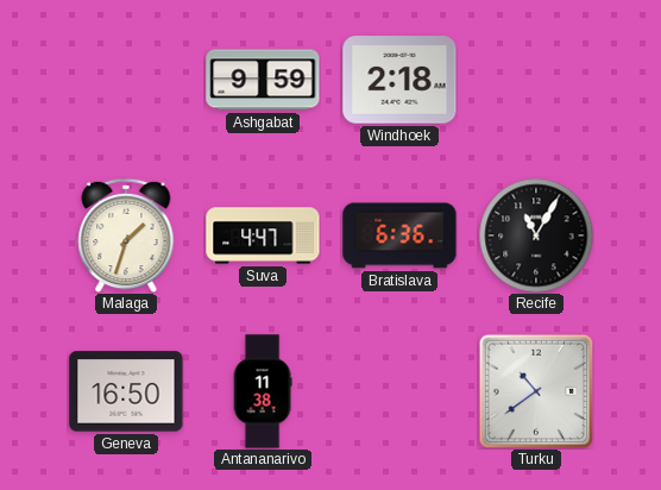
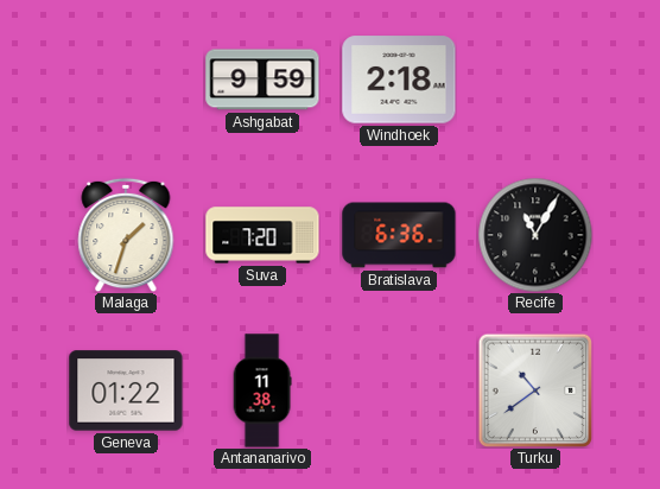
Suva: 4:47 -> 7:20
Geneva: 16:50 -> 01:22
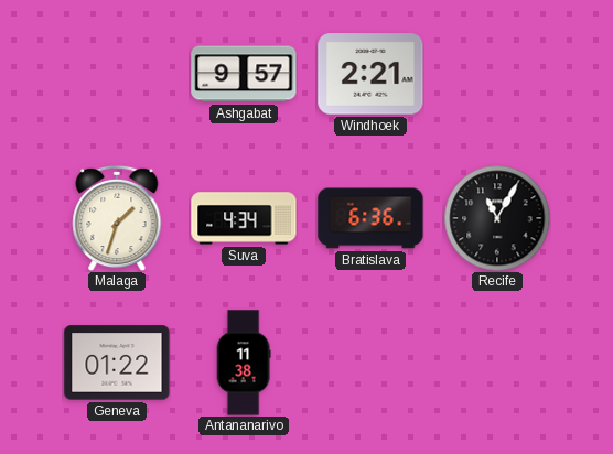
Ashgabat: 9:59 -> 9:57
Windhoek: 2:18 -> 2:21
Suva: 7:20 -> 4:34
Turku: 10:39 -> none
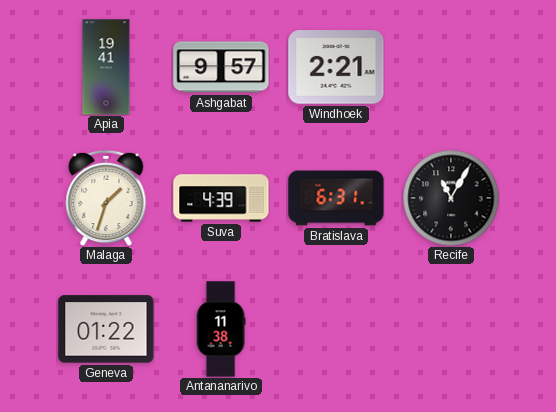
Apia: none -> 19:41
Suva: 4:34 -> 4:39
Bratislava: 6:36 -> 6:31
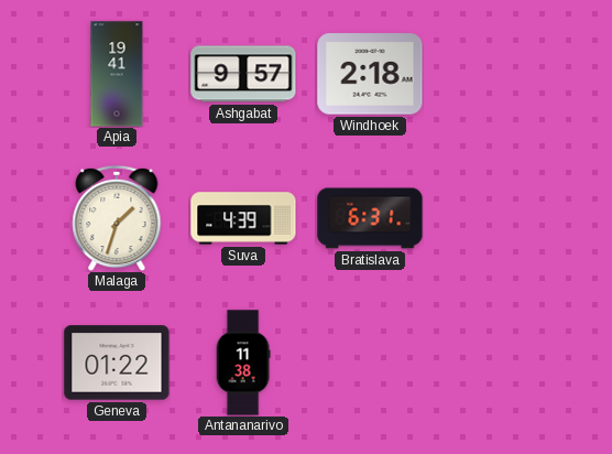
Windhoek: 2:21 -> 2:18
Recife: 11:05 -> none
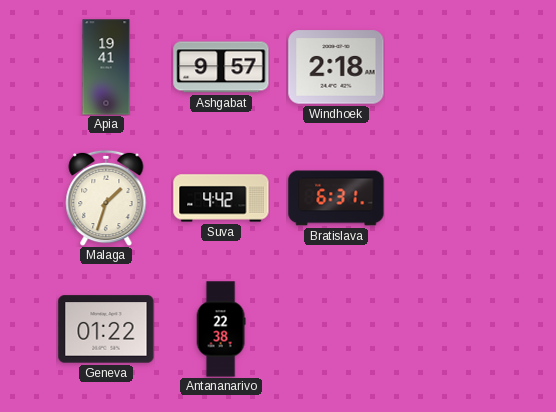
Suva: 4:39 -> 4:42
Antananarivo: 11:38 -> 22:38
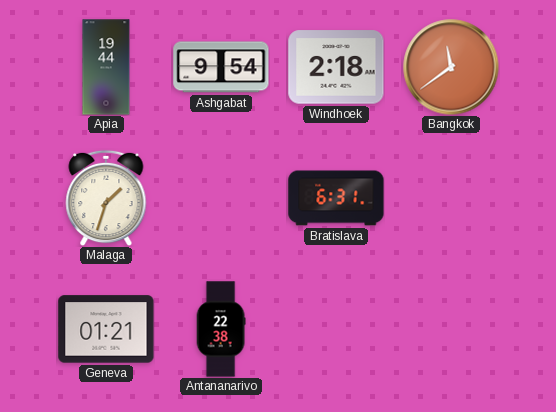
Apia: 19:41 -> 19:44
Ashgabat: 9:57 -> 9:54
Bangkok: none -> 11:39
Suva: 4:42 -> none
Geneva: 01:22 -> 01:21
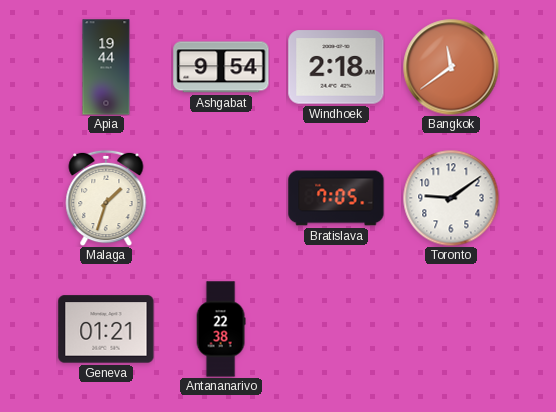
Bratislava: 6:31 -> 7:05
Toronto: none -> 9:09
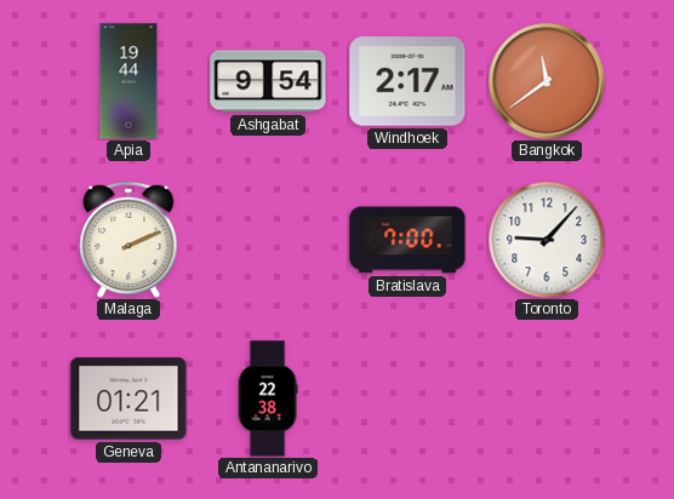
Windhoek: 2:18 -> 2:17
Malaga: 1:33 -> 2:11
Bratislava: 7:05 -> 7:00
Toronto: 9:09 -> 9:07
